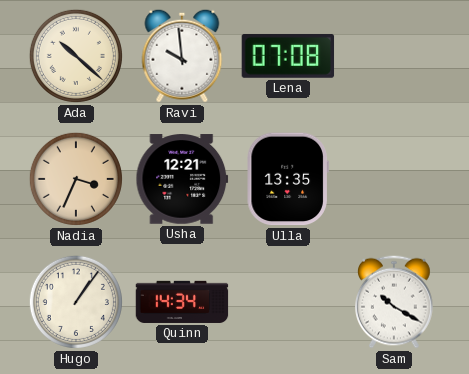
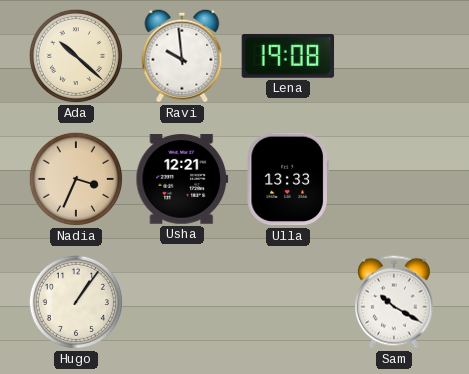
Lena: 07:08 -> 19:08
Ulla: 13:35 -> 13:33
Quinn: 14:34 -> none
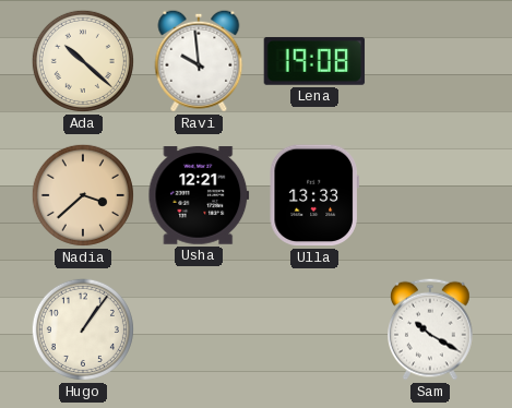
Nadia: 3:34 -> 3:38
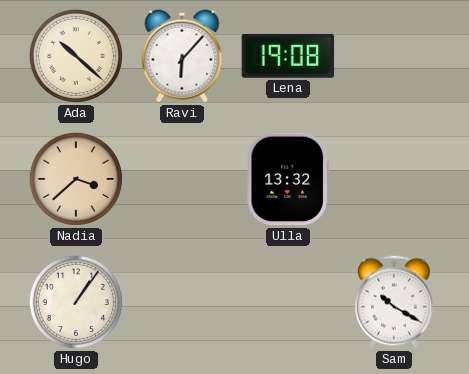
Ravi: 9:59 -> 6:07
Usha: 12:21 -> none
Ulla: 13:33 -> 13:32
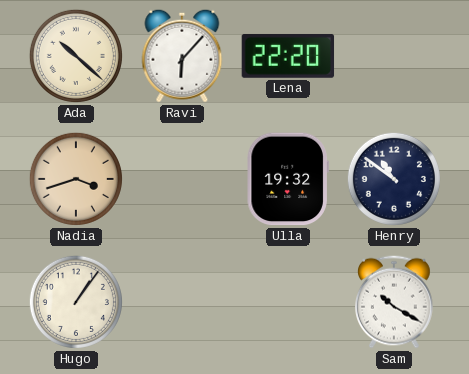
Lena: 19:08 -> 22:20
Nadia: 3:38 -> 3:42
Ulla: 13:32 -> 19:32
Henry: none -> 10:51
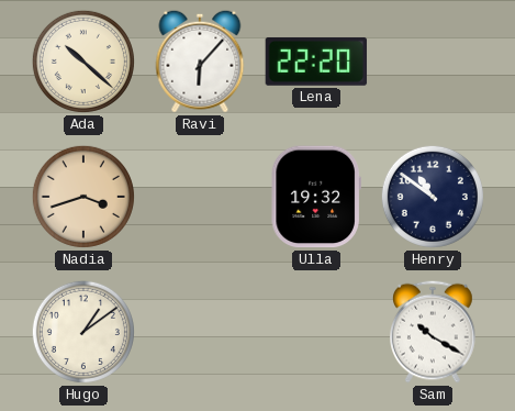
Hugo: 1:06 -> 1:09
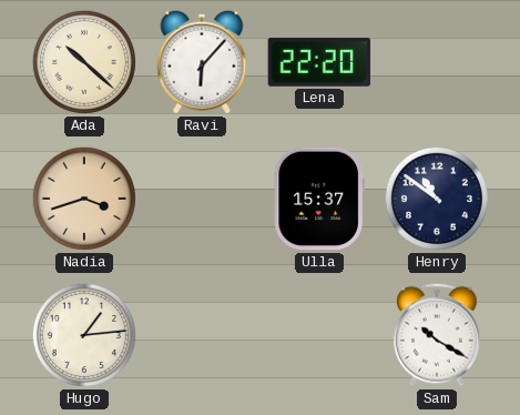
Ulla: 19:32 -> 15:37
Hugo: 1:09 -> 1:14
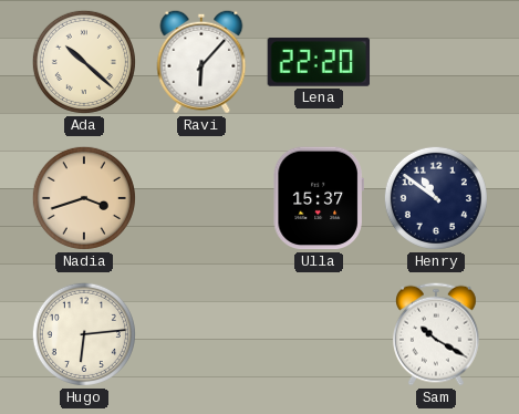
Hugo: 1:14 -> 6:14
